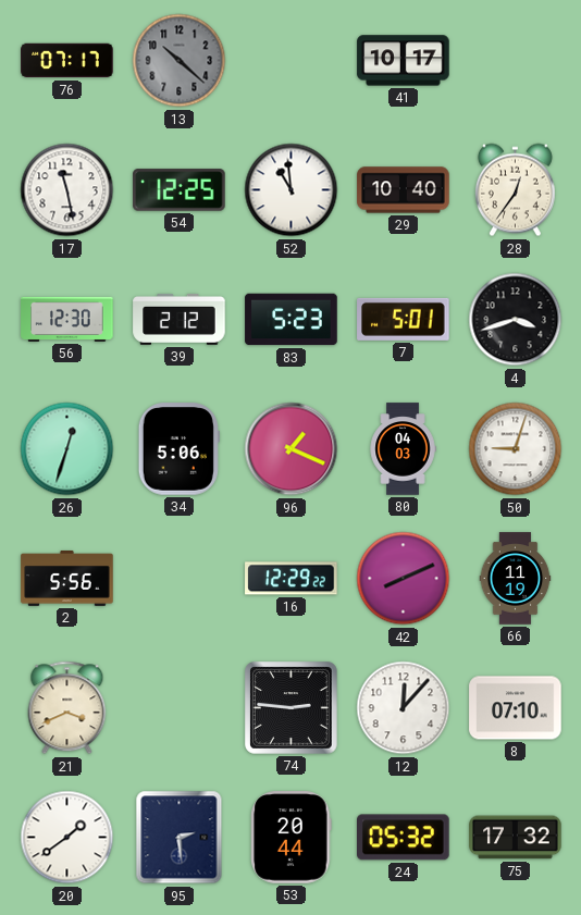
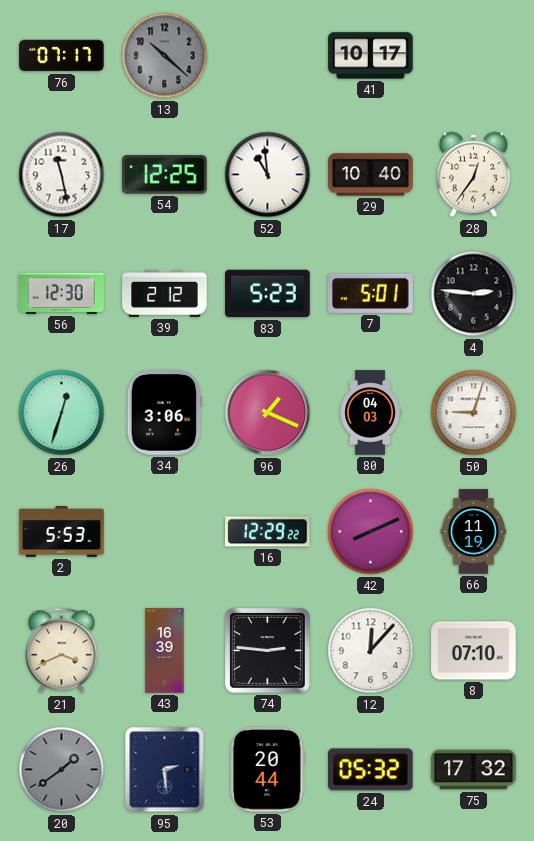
4: 3:42 -> 2:46
34: 5:06 -> 3:06
2: 5:56 -> 5:53
43: none -> 16:39
20 dial: white -> grey
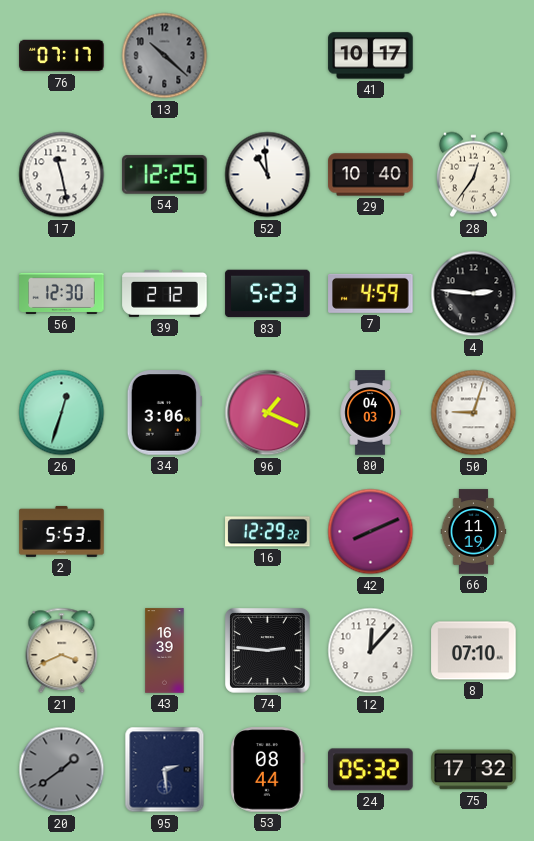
7: 5:01 -> 4:59
53: 20:44 -> 08:44
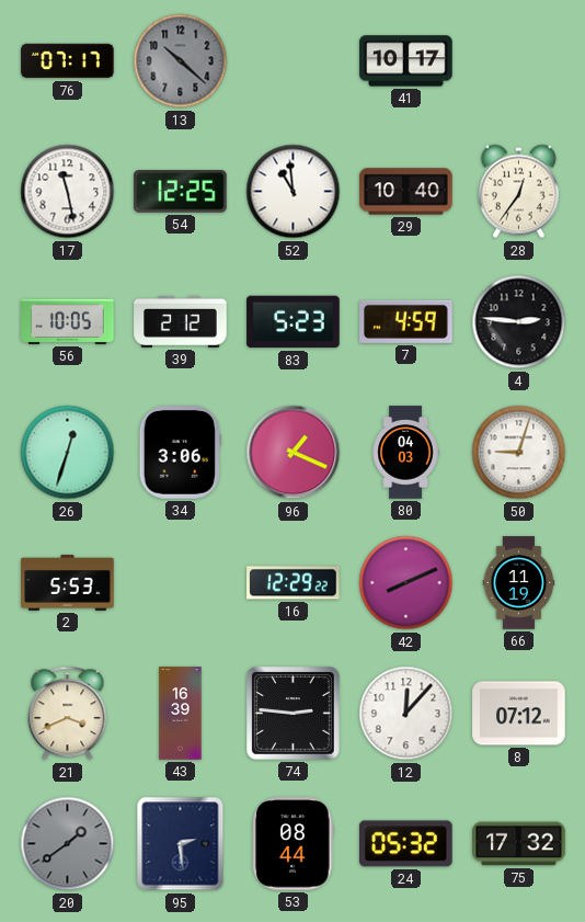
56: 12:30 -> 10:05
8: 07:10 -> 07:12
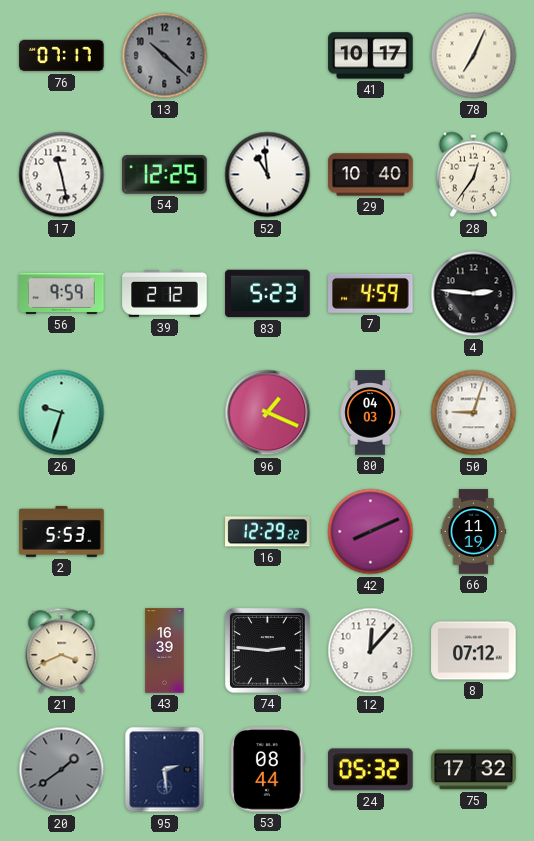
78: none -> 7:04
56: 10:05 -> 9:59
26: 12:33 -> 9:33
34: 3:06 -> none
